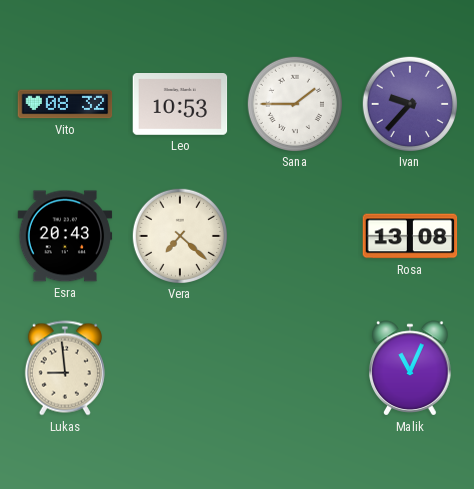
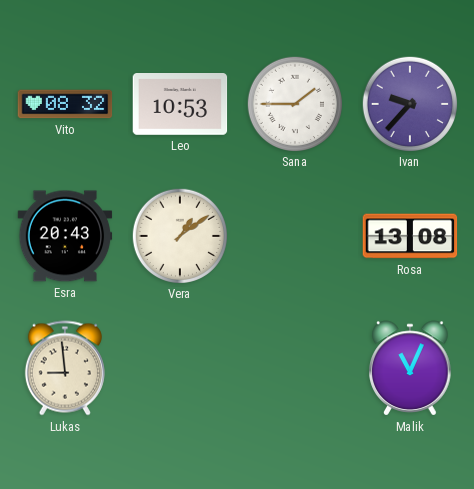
Vera: 7:22 -> 1:09
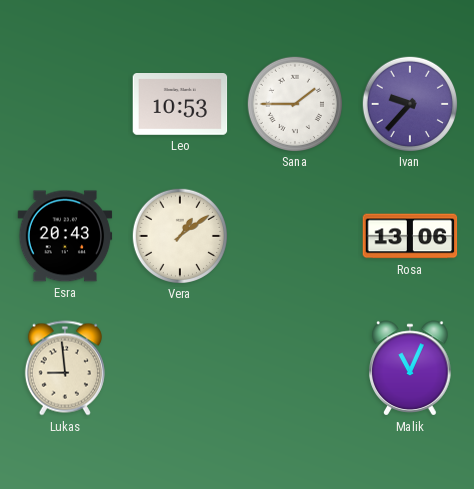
Vito: 08:32 -> none
Rosa: 13:08 -> 13:06
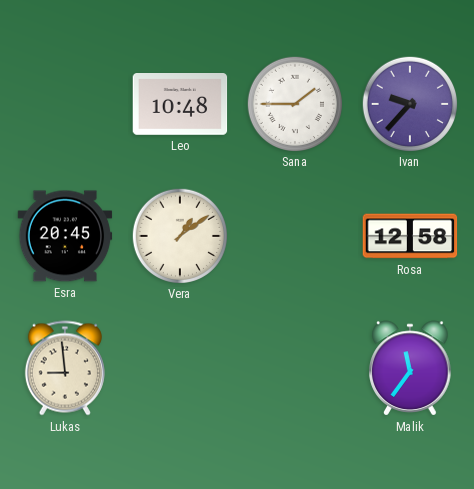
Leo: 10:53 -> 10:48
Esra: 20:43 -> 20:45
Rosa: 13:06 -> 12:58
Malik: 11:04 -> 11:36
